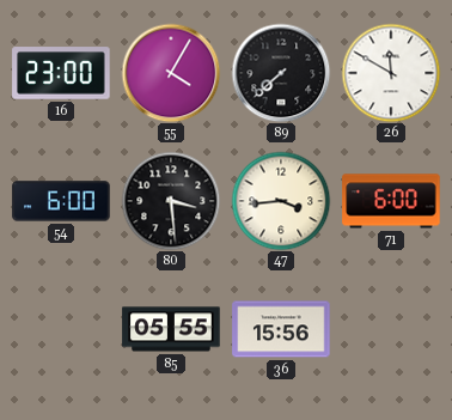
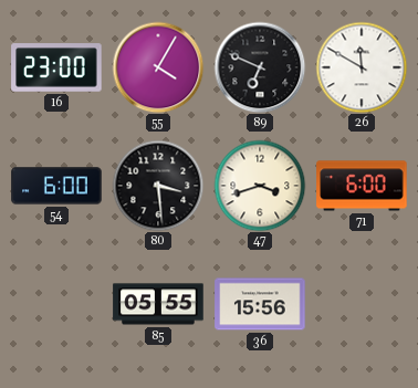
89: 7:38 -> 6:49
47: 3:44 -> 3:42
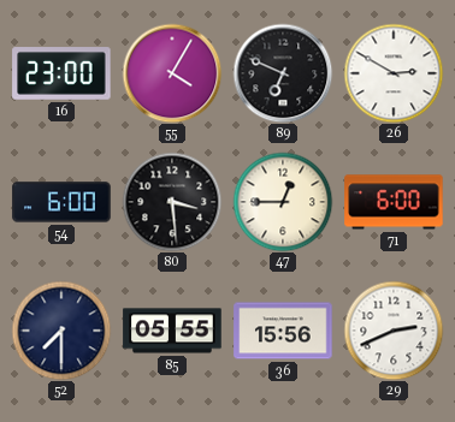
26: 11:50 -> 2:50
47: 3:42 -> 12:45
52: none -> 7:30
29: none -> 2:41
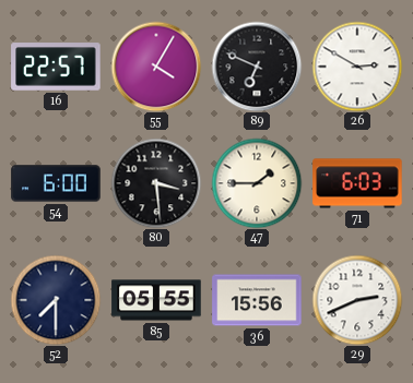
16: 23:00 -> 22:57
47: 12:45 -> 1:45
71: 6:00 -> 6:03
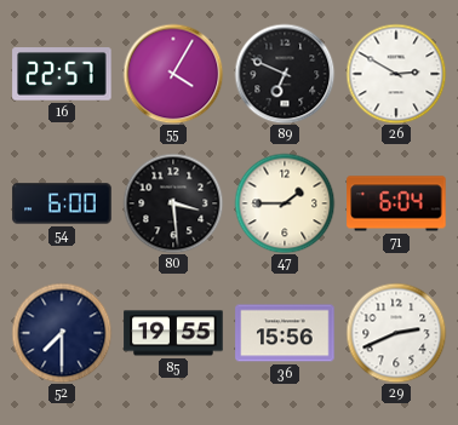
71: 6:03 -> 6:04
85: 05:55 -> 19:55
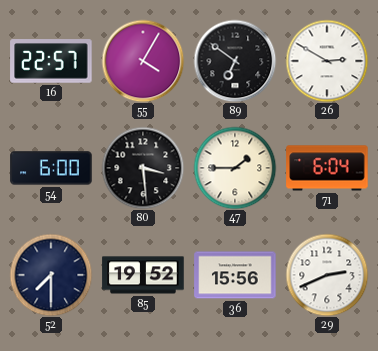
89: 6:49 -> 6:51
85: 19:55 -> 19:52
